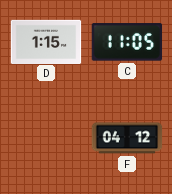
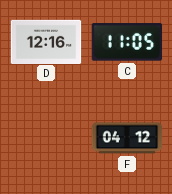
D: 1:15 -> 12:16
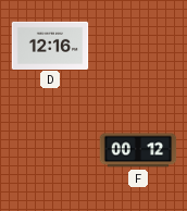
C: 11:05 -> none
F: 04:12 -> 00:12
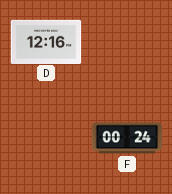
F: 00:12 -> 00:24
